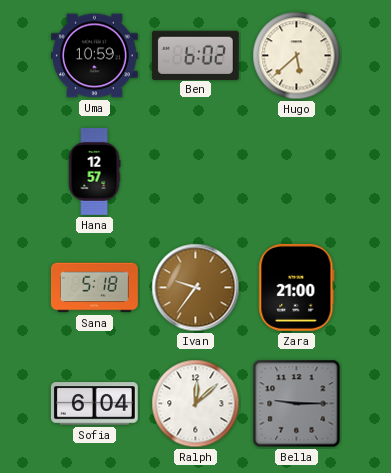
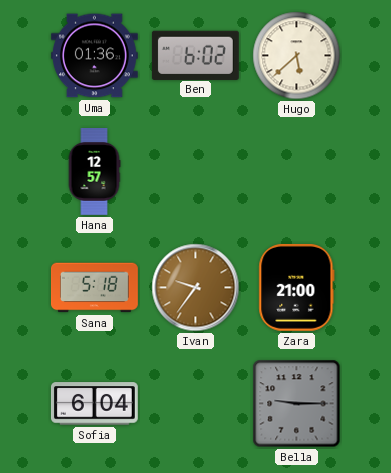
Uma: 10:59 -> 01:36
Ralph: 12:08 -> none
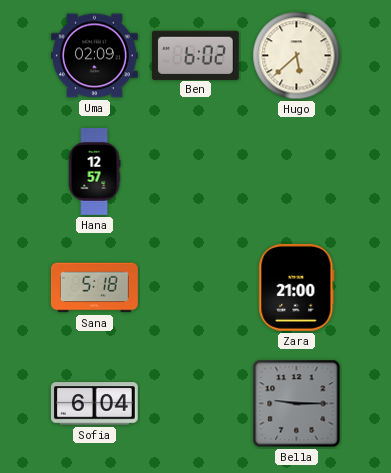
Uma: 01:36 -> 02:09
Ivan: 9:36 -> none
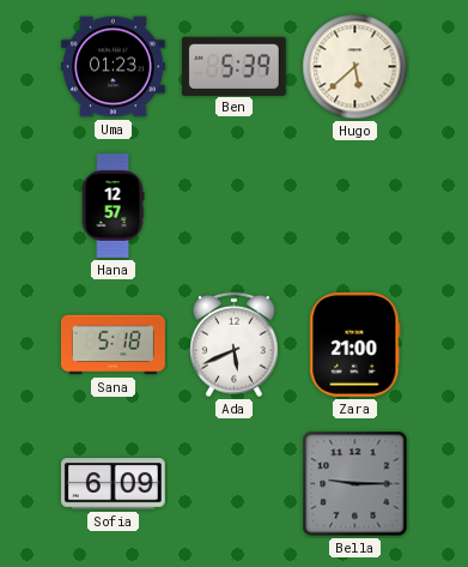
Uma: 02:09 -> 01:23
Ben: 6:02 -> 5:39
Ada: none -> 5:41
Sofia: 6:04 -> 6:09
